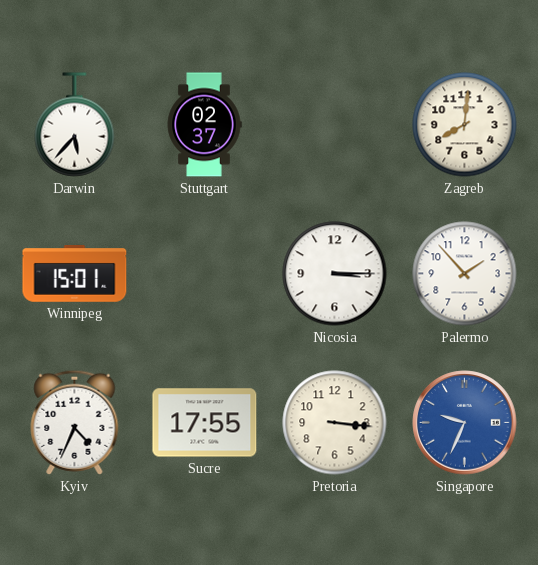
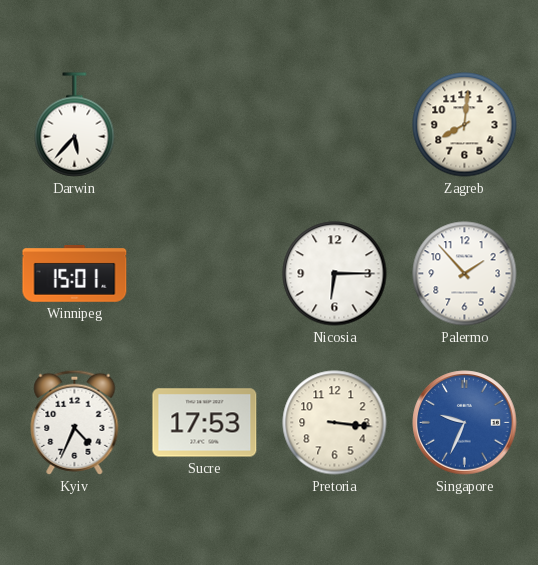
Stuttgart: 02:37 -> none
Nicosia: 3:15 -> 6:15
Sucre: 17:55 -> 17:53
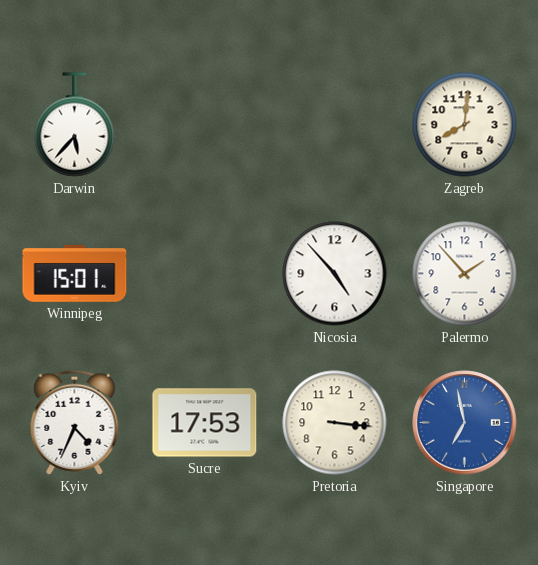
Nicosia: 6:15 -> 4:53
Singapore: 9:34 -> 6:58
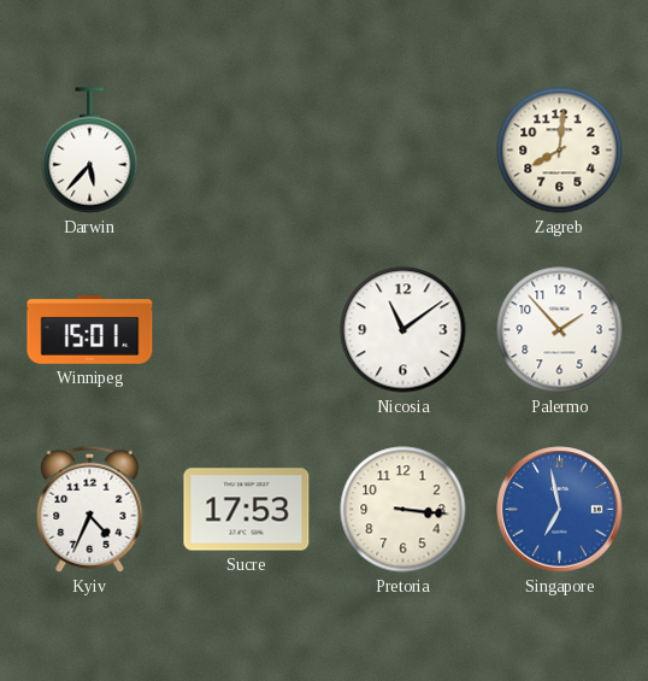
Nicosia: 4:53 -> 11:09
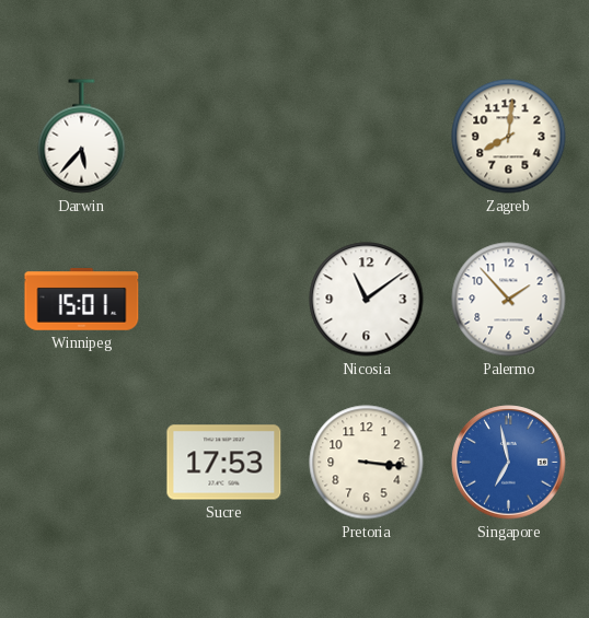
Kyiv: 4:34 -> none
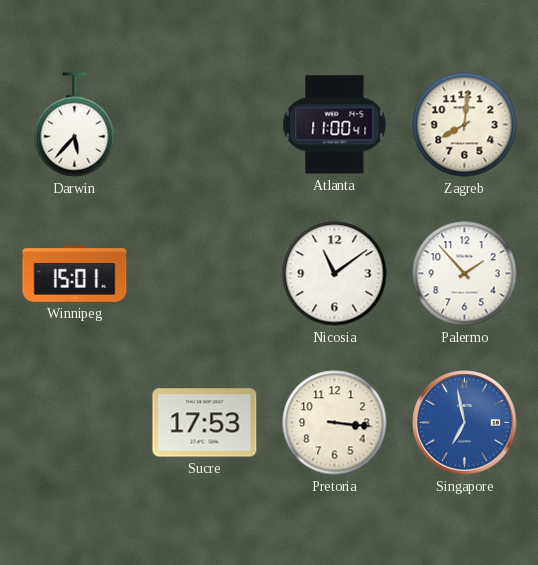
Atlanta: none -> 11:00
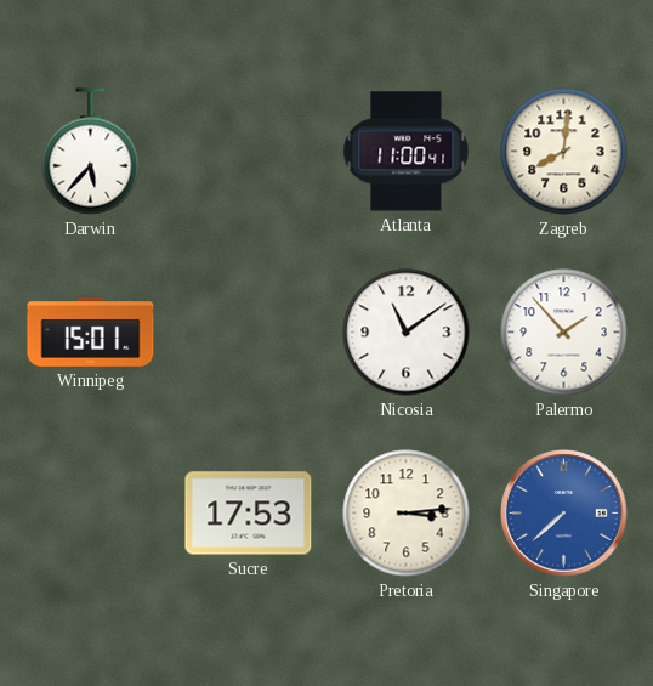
Pretoria: 3:16 -> 3:14
Singapore: 6:58 -> 7:38
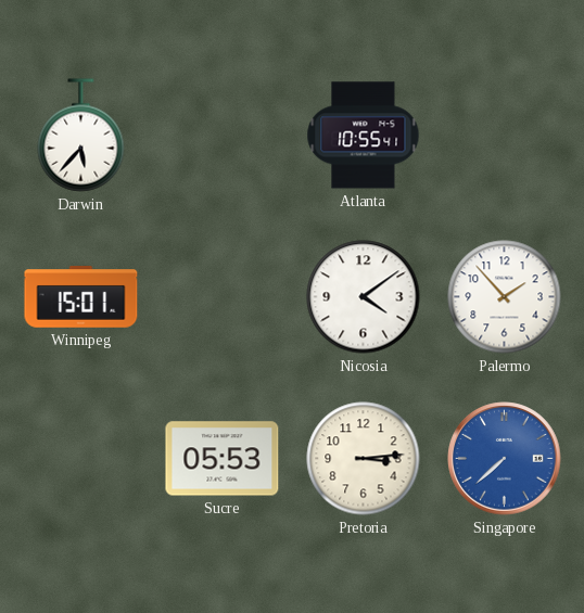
Atlanta: 11:00 -> 10:55
Zagreb: 8:01 -> none
Nicosia: 11:09 -> 4:09
Sucre: 17:53 -> 05:53
